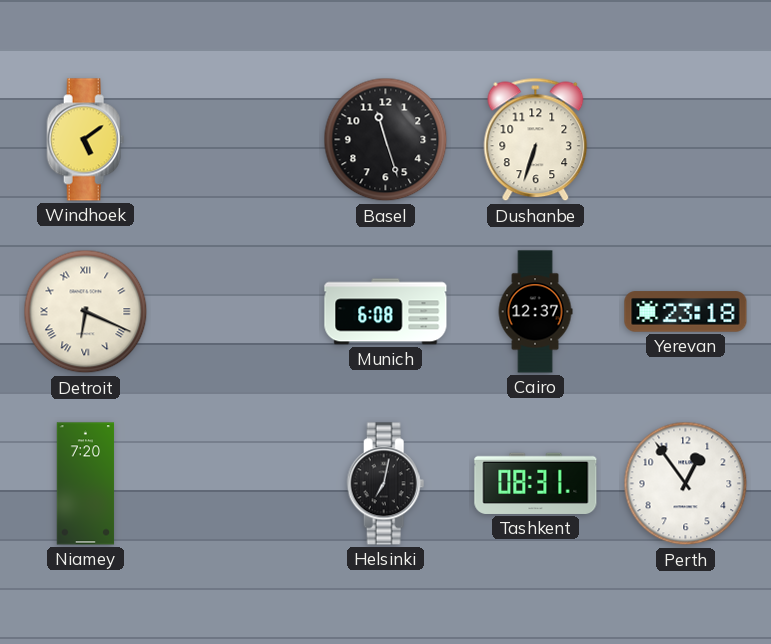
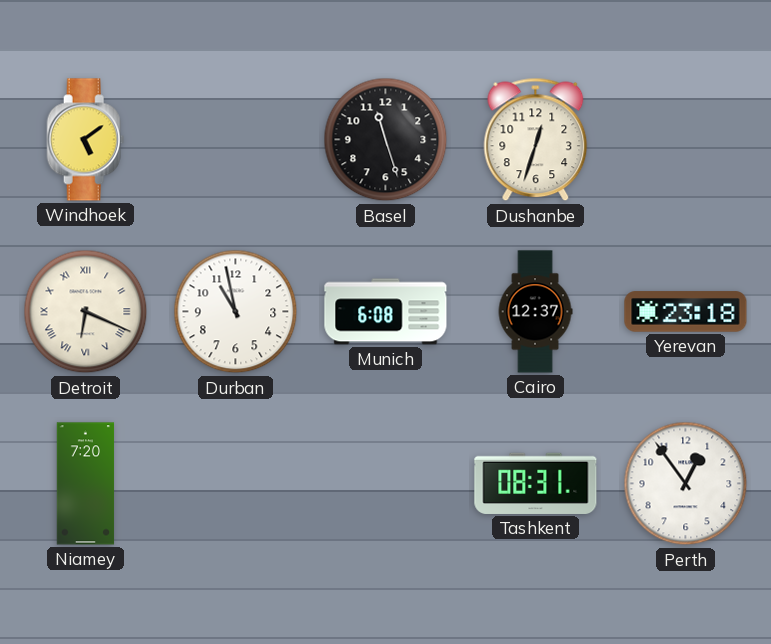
Dushanbe: 6:33 -> 12:33
Durban: none -> 10:58
Helsinki: 7:02 -> none
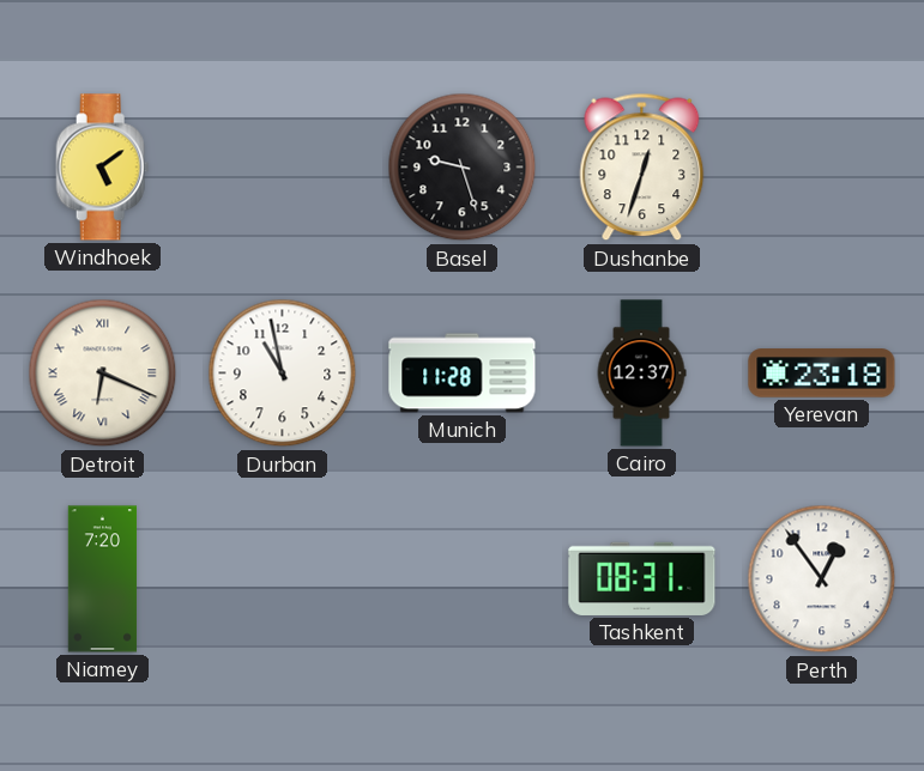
Basel: 11:27 -> 9:27
Munich: 6:08 -> 11:28
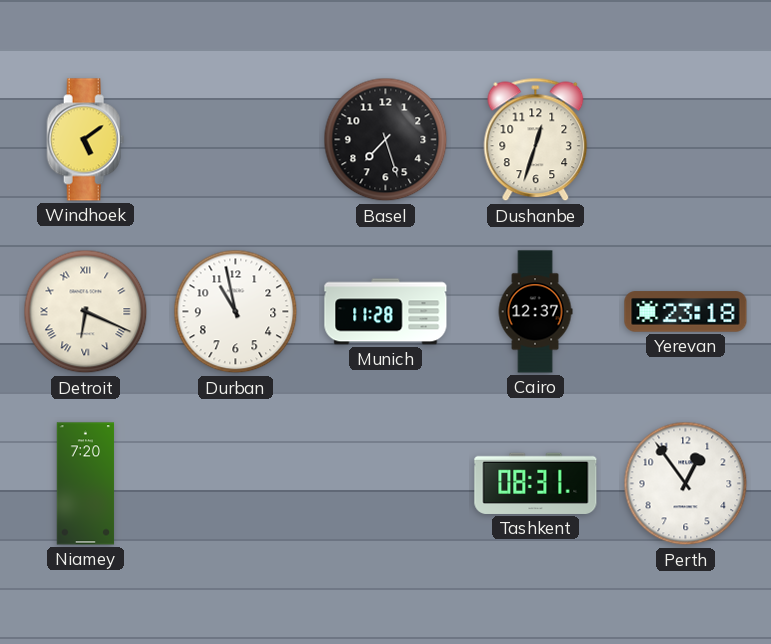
Basel: 9:27 -> 7:27
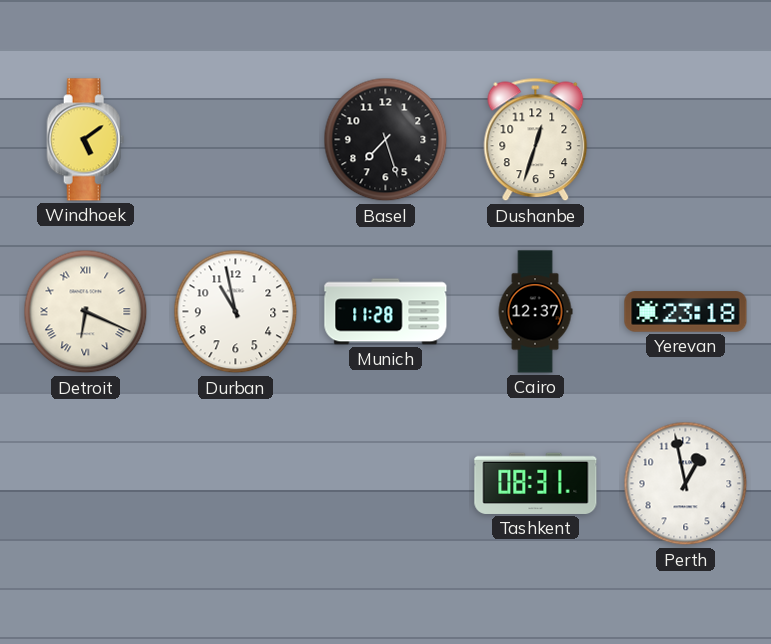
Niamey: 7:20 -> none
Perth: 12:54 -> 12:58
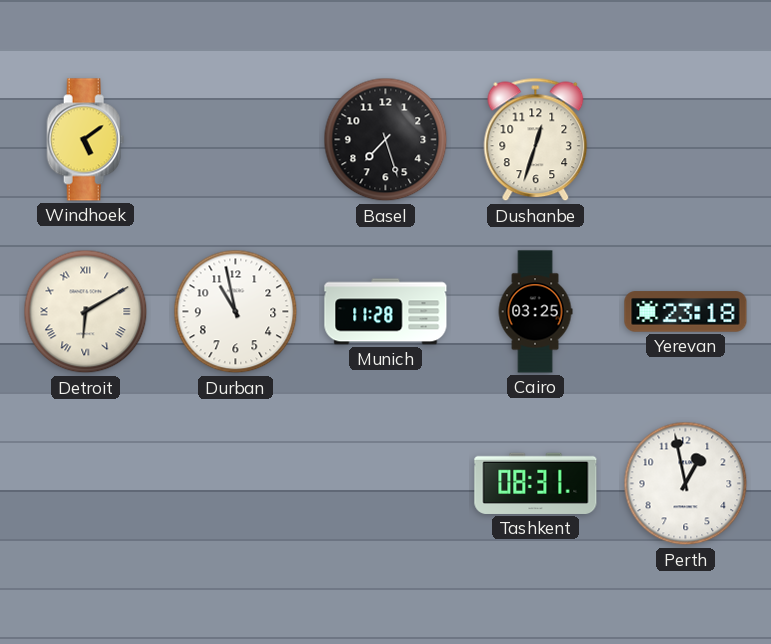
Detroit: 6:19 -> 6:10
Cairo: 12:37 -> 03:25
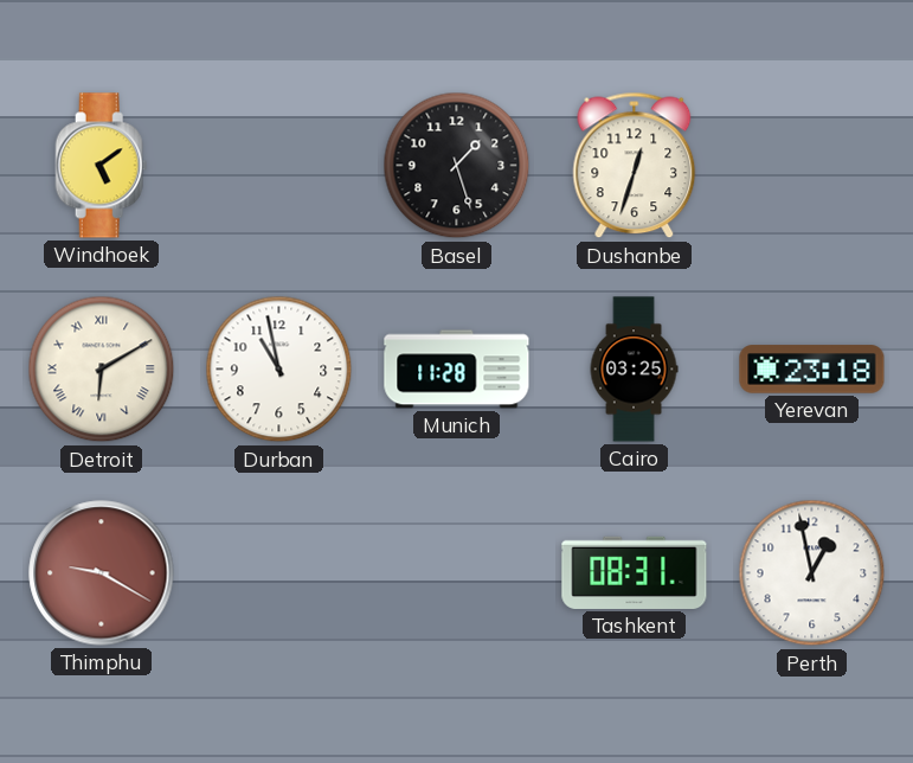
Basel: 7:27 -> 1:27
Thimphu: none -> 9:20
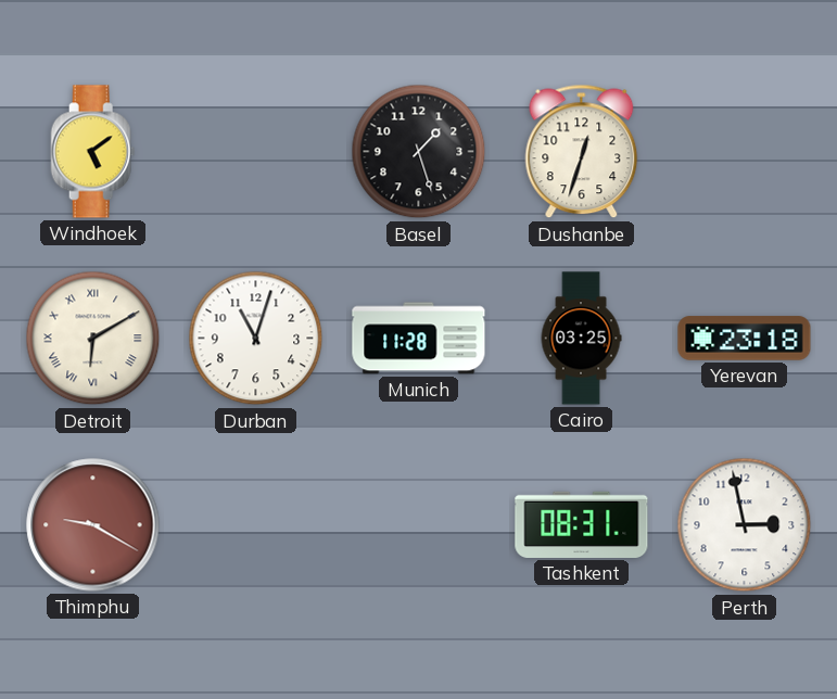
Durban: 10:58 -> 11:03
Perth: 12:58 -> 2:58
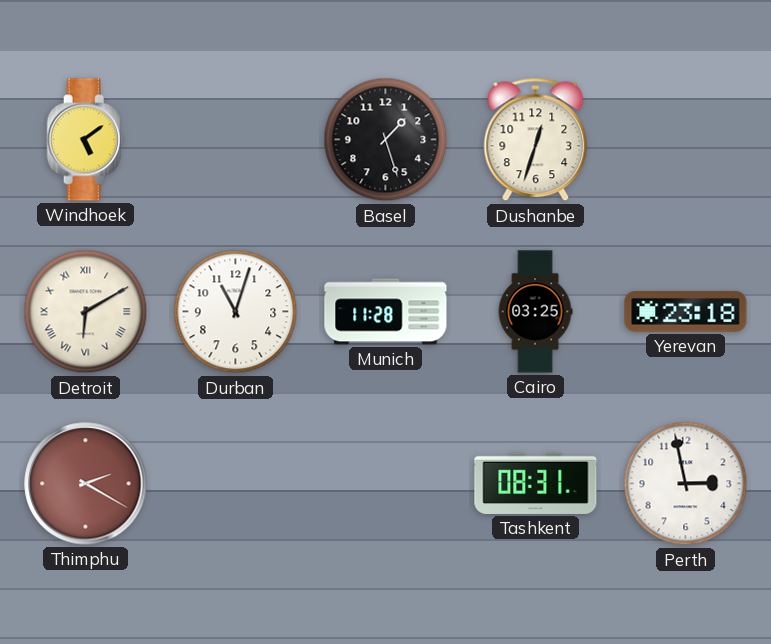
Thimphu: 9:20 -> 2:20
